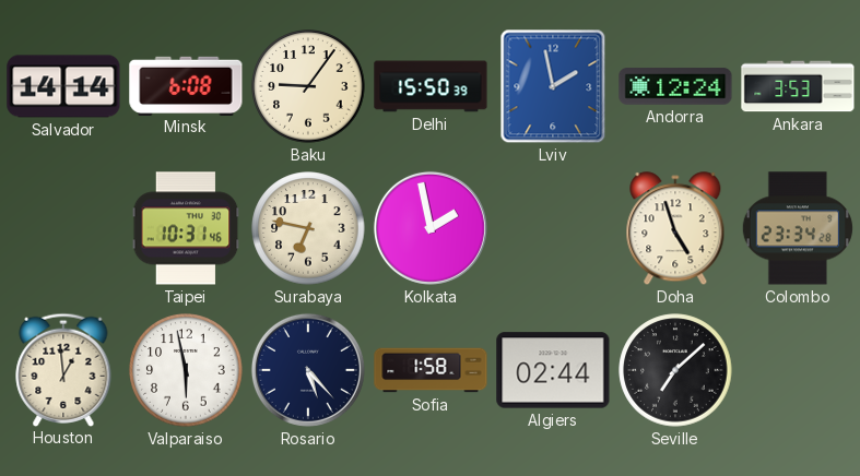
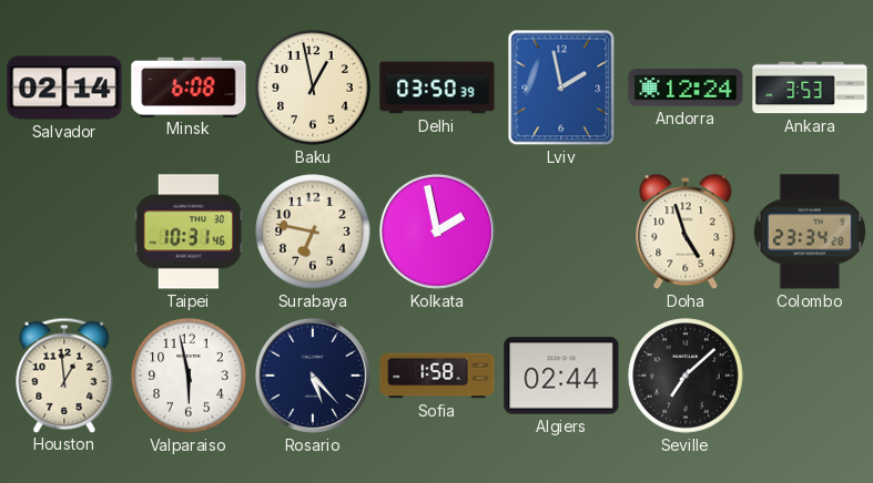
Salvador: 14:14 -> 02:14
Baku: 9:06 -> 12:58
Delhi: 15:50 -> 03:50
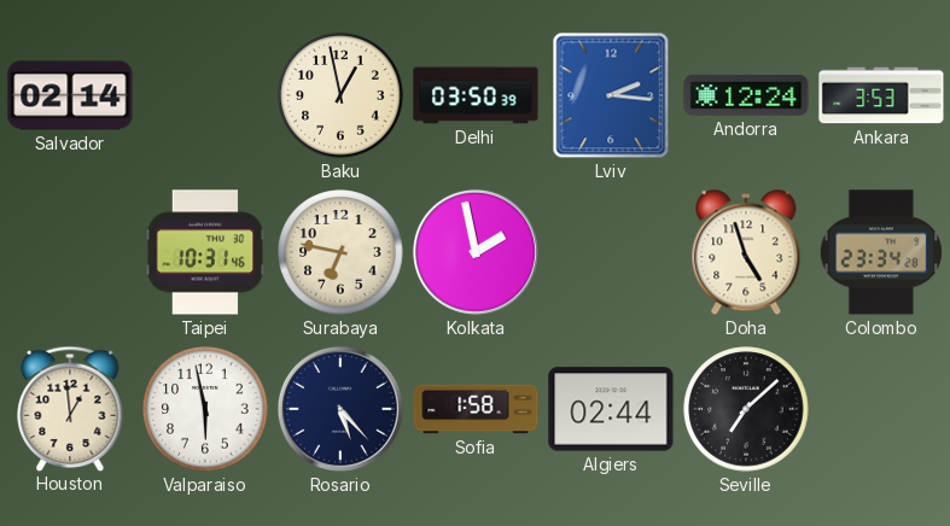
Minsk: 6:08 -> none
Lviv: 1:58 -> 2:16
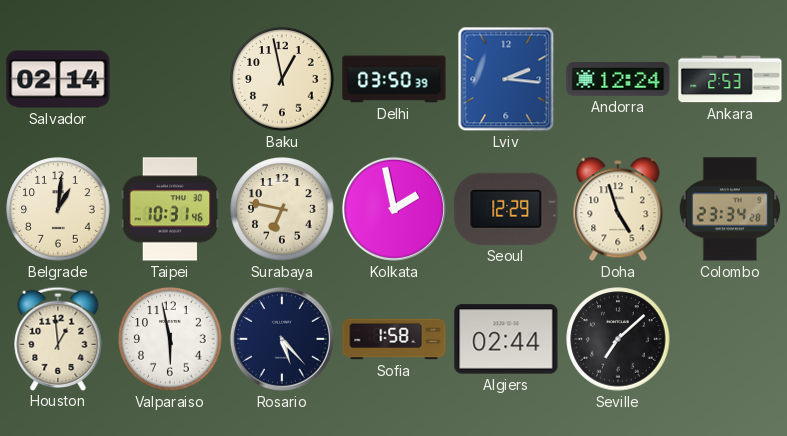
Ankara: 3:53 -> 2:53
Belgrade: none -> 1:01
Seoul: none -> 12:29
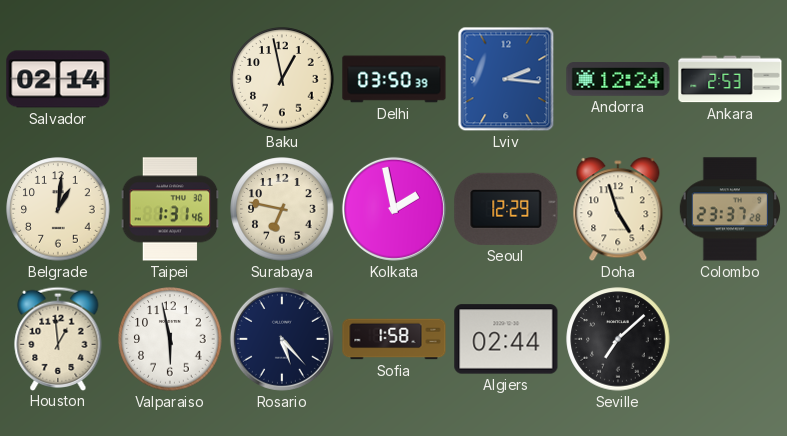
Taipei: 10:31 -> 1:31
Colombo: 23:34 -> 23:37
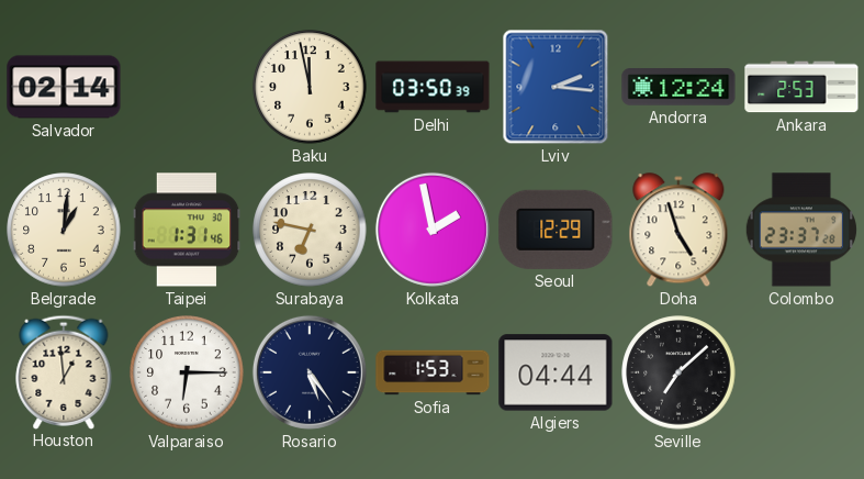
Baku: 12:58 -> 11:58
Valparaiso: 5:58 -> 6:15
Rosario: 5:23 -> 5:24
Sofia: 1:58 -> 1:53
Algiers: 02:44 -> 04:44
